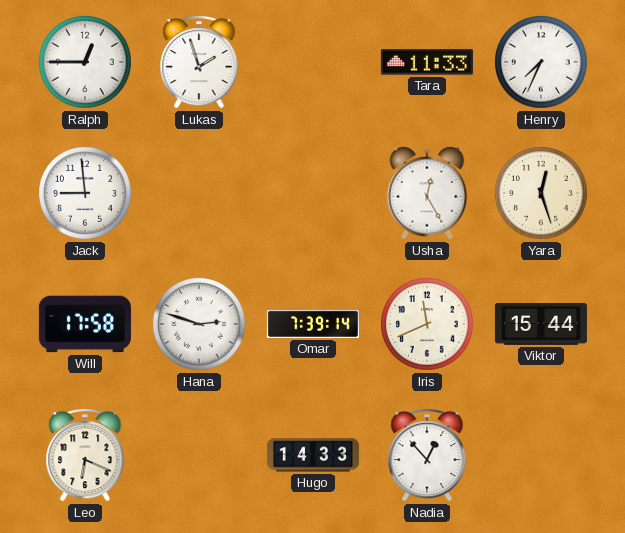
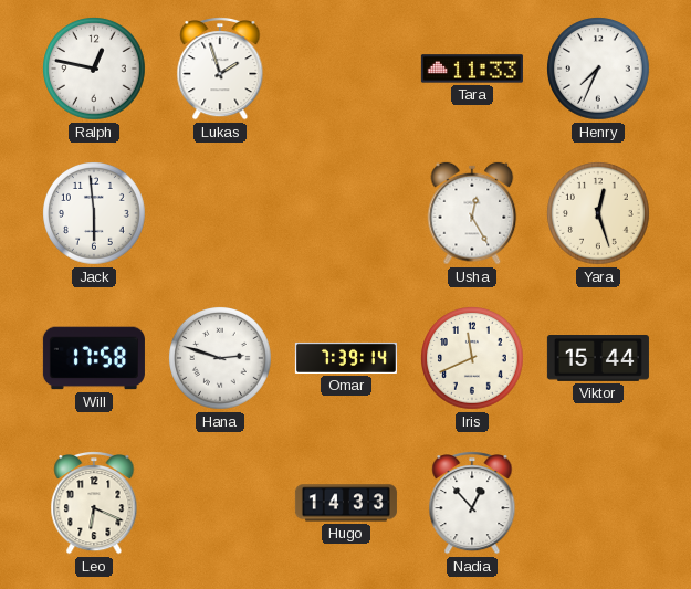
Ralph: 12:45 -> 12:47
Jack: 8:59 -> 5:59
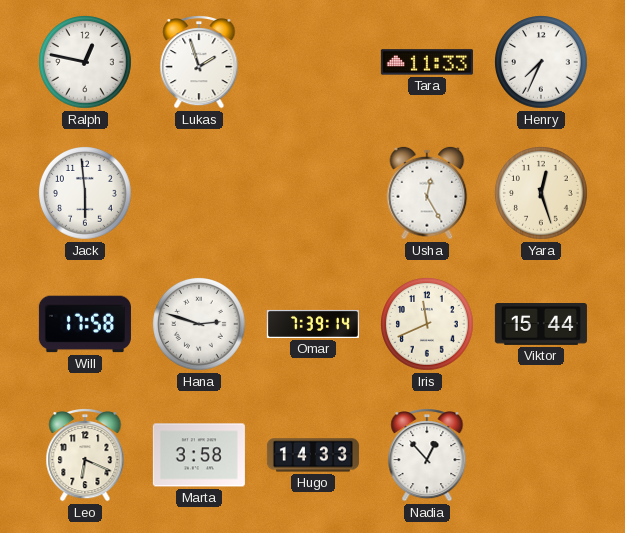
Marta: none -> 3:58
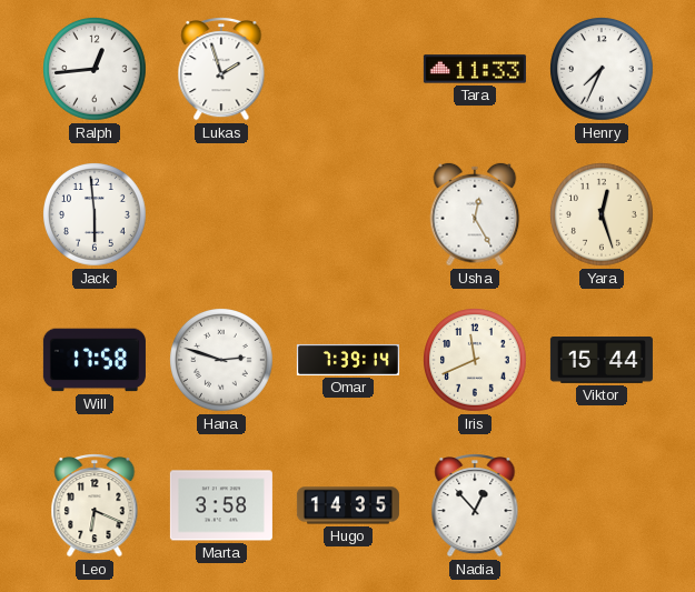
Ralph: 12:47 -> 12:44
Hugo: 14:33 -> 14:35
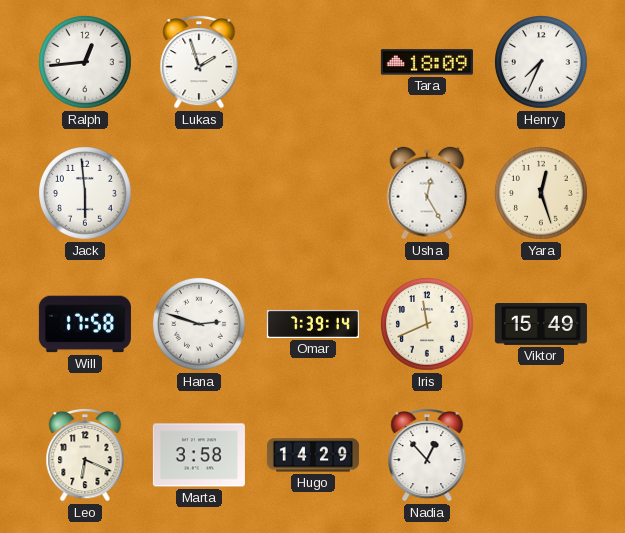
Tara: 11:33 -> 18:09
Viktor: 15:44 -> 15:49
Hugo: 14:35 -> 14:29
